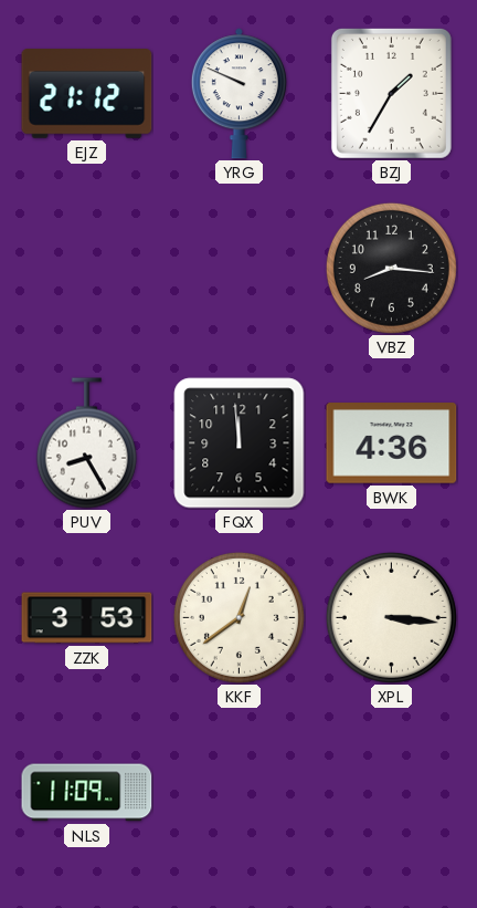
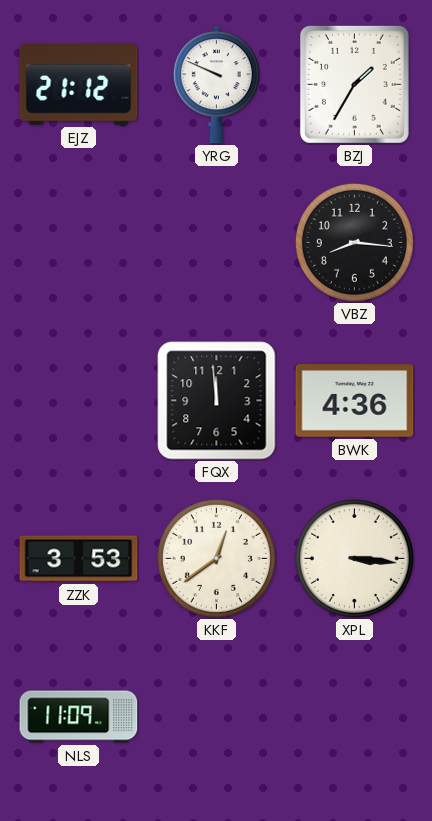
PUV: 8:25 -> none
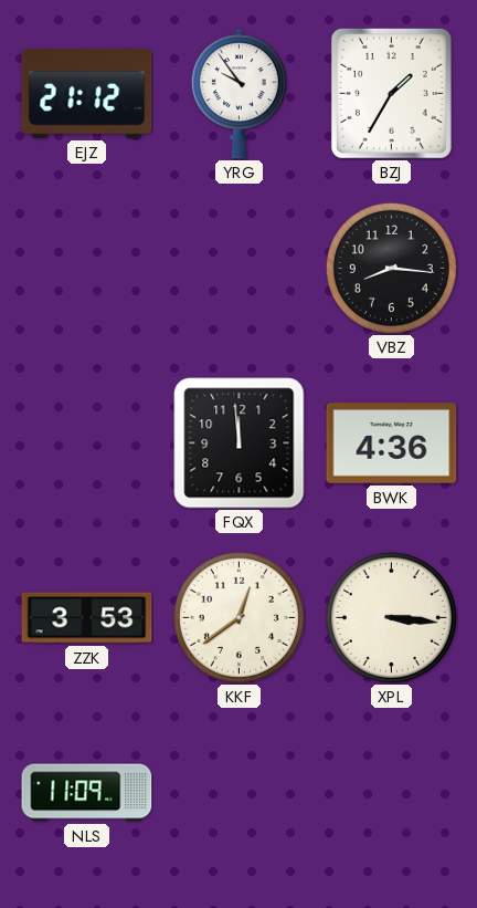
YRG: 9:49 -> 9:54
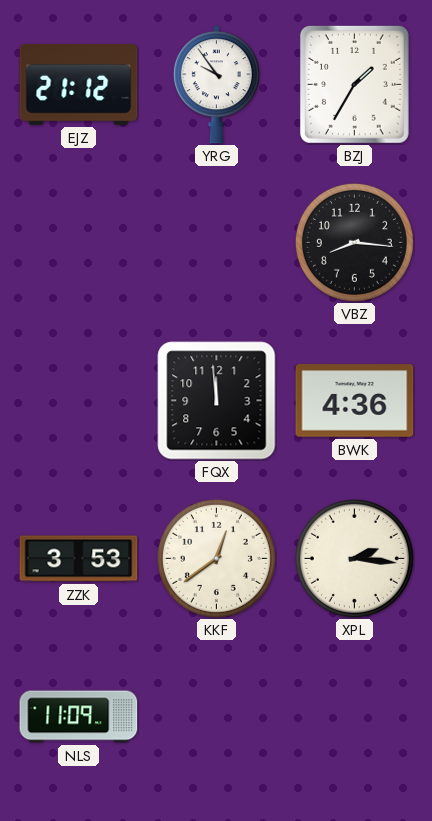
XPL: 3:16 -> 2:16
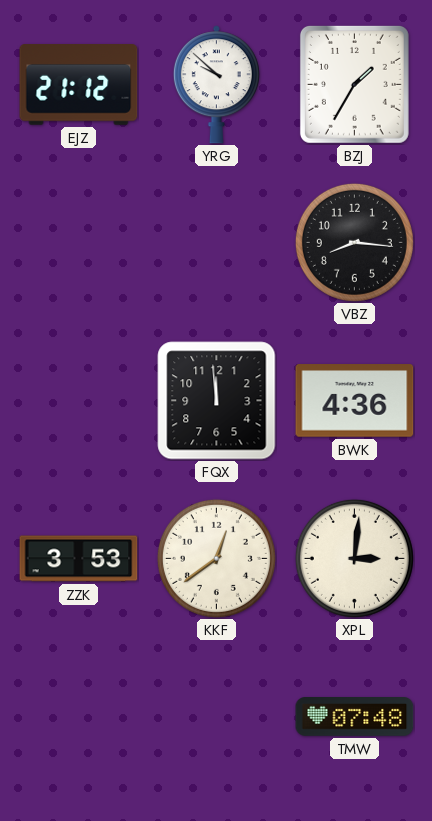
YRG: 9:54 -> 9:52
XPL: 2:16 -> 3:01
NLS: 11:09 -> none
TMW: none -> 07:48
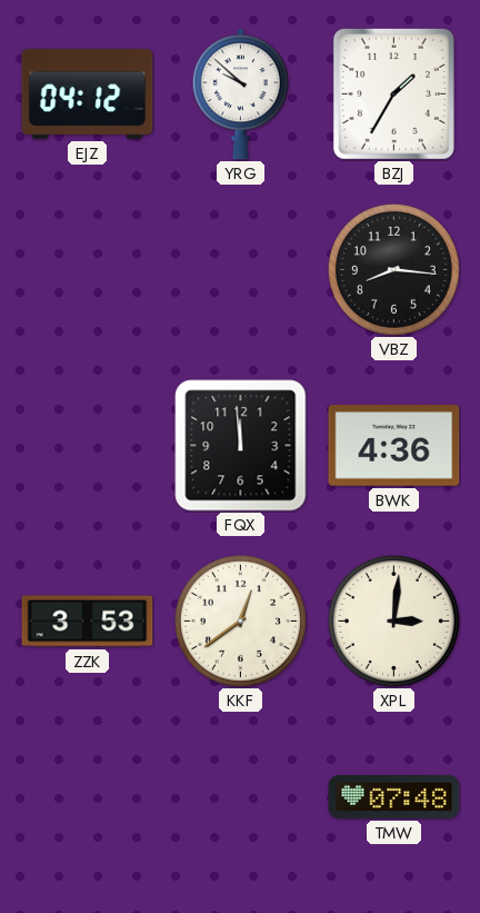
EJZ: 21:12 -> 04:12
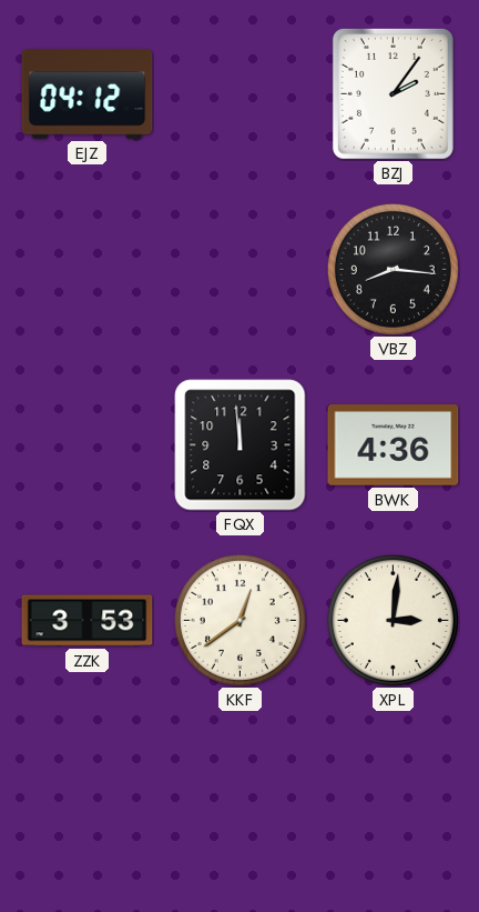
YRG: 9:52 -> none
BZJ: 1:35 -> 2:06
TMW: 07:48 -> none
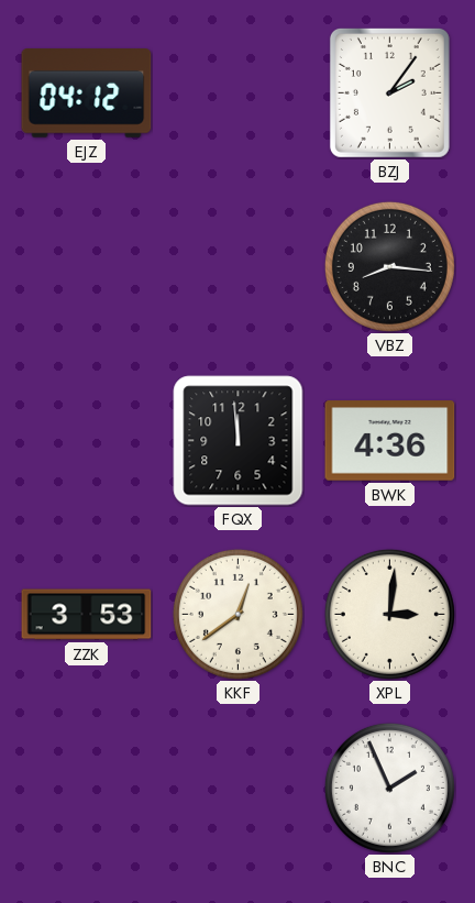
BNC: none -> 1:56
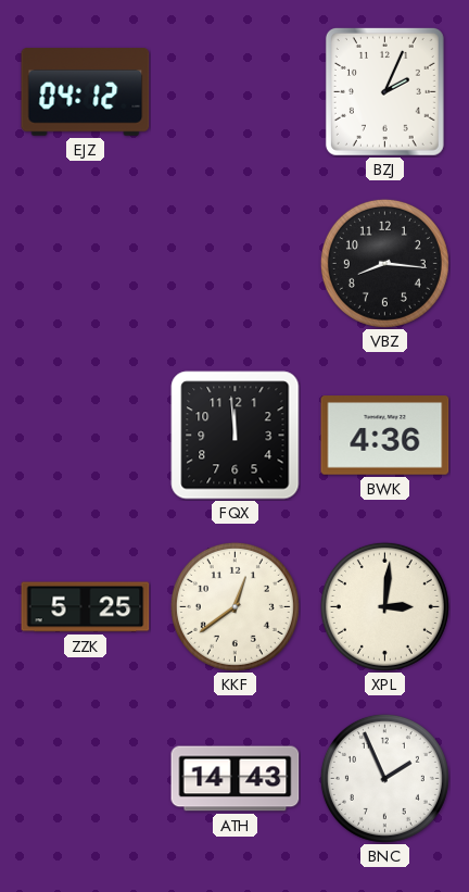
BZJ: 2:06 -> 2:04
ZZK: 3:53 -> 5:25
ATH: none -> 14:43
